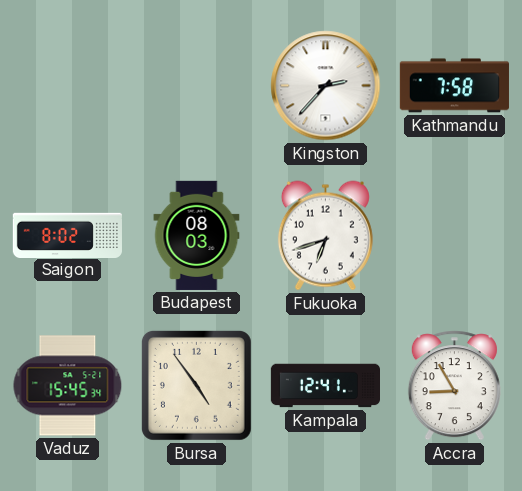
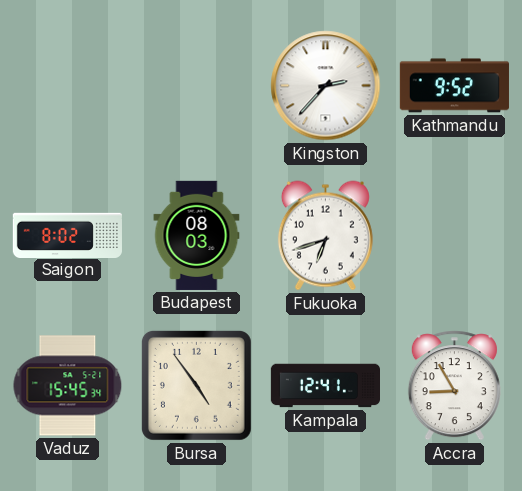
Kathmandu: 7:58 -> 9:52
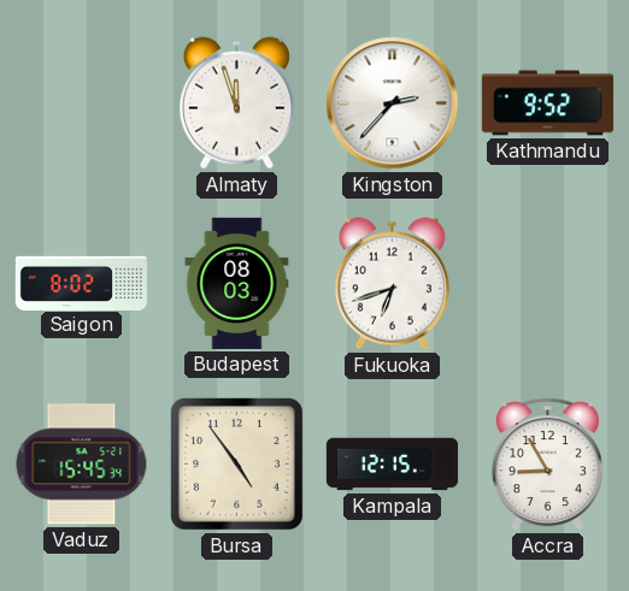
Almaty: none -> 11:57
Kampala: 12:41 -> 12:15
